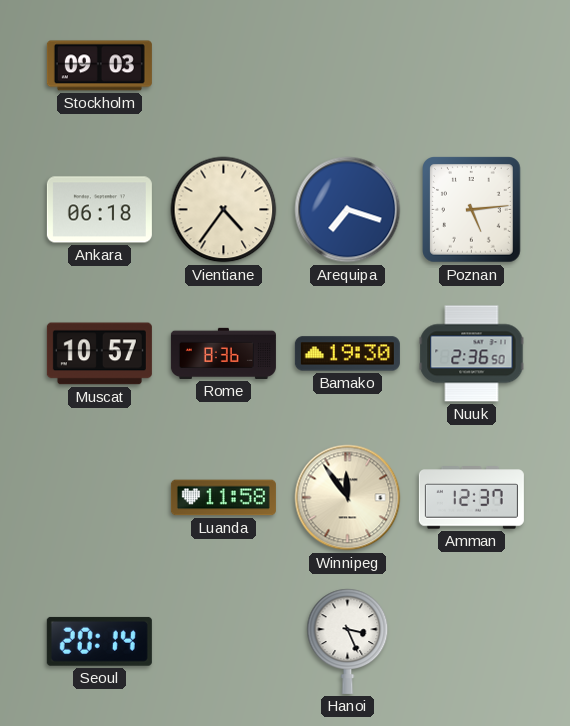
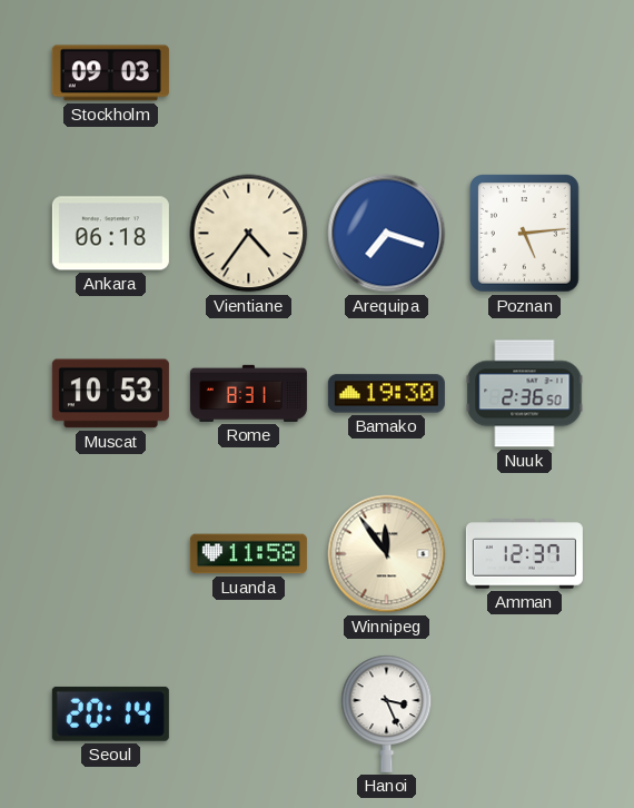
Muscat: 10:57 -> 10:53
Rome: 8:36 -> 8:31
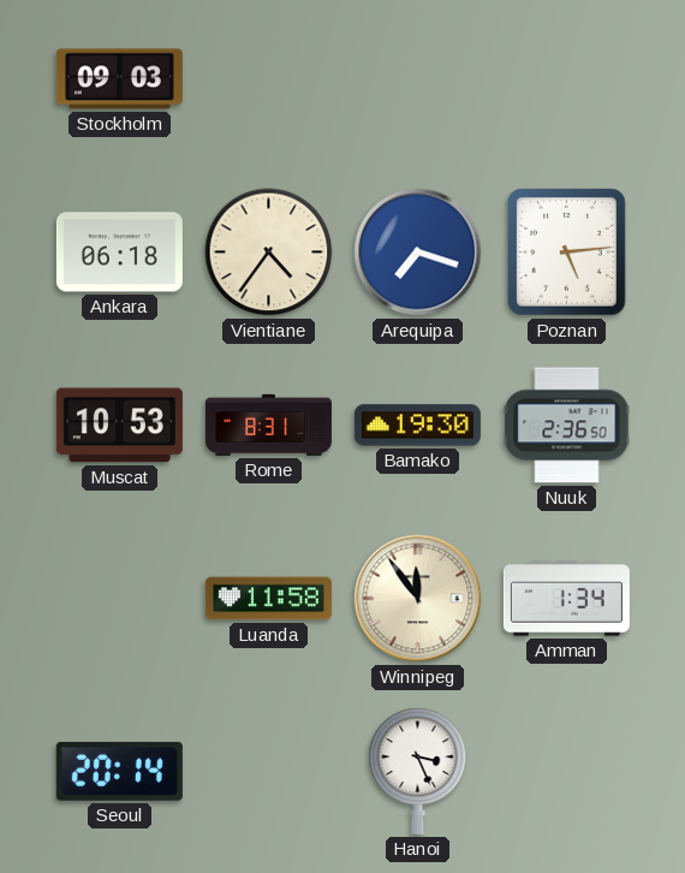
Amman: 12:37 -> 1:34
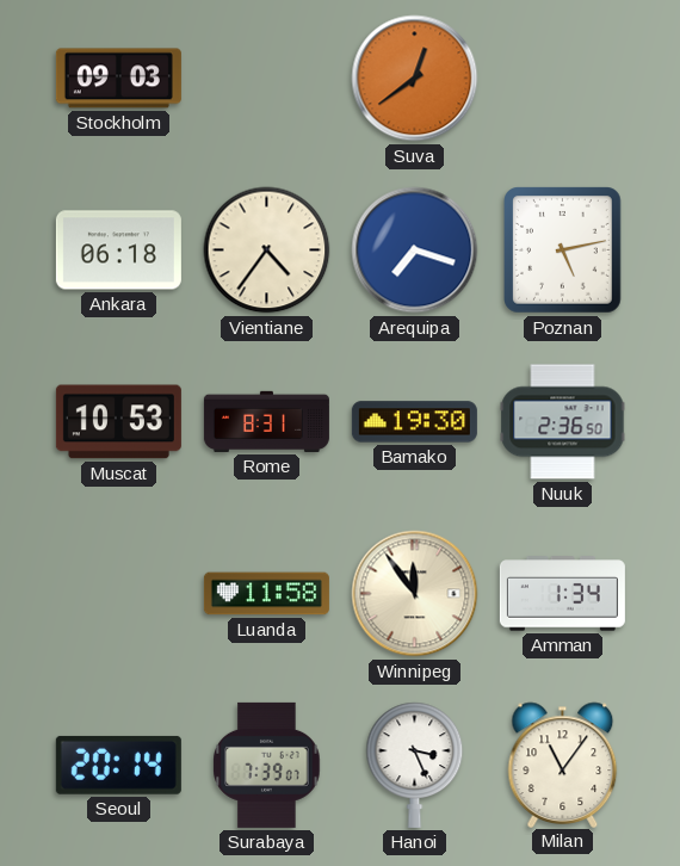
Suva: none -> 12:39
Poznan: 5:14 -> 5:13
Surabaya: none -> 7:39
Milan: none -> 11:06
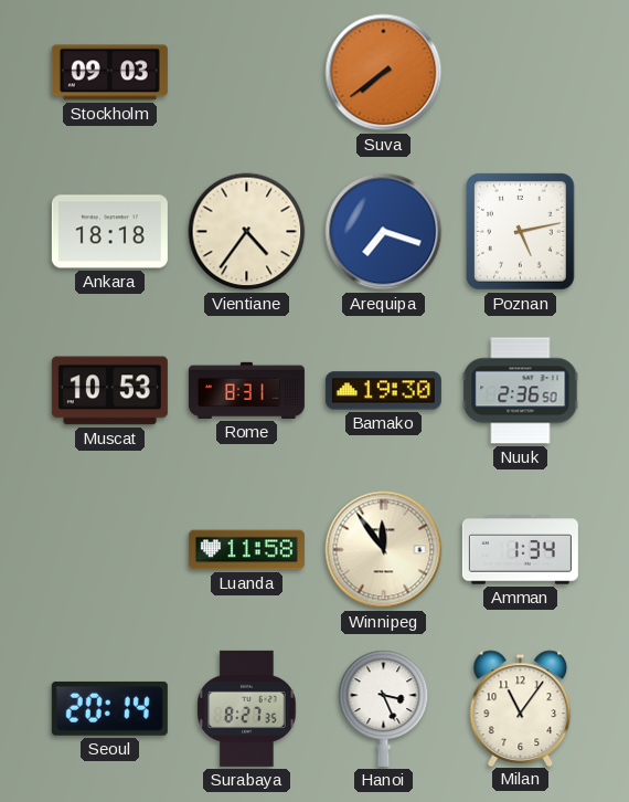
Suva: 12:39 -> 7:39
Ankara: 06:18 -> 18:18
Surabaya: 7:39 -> 8:27
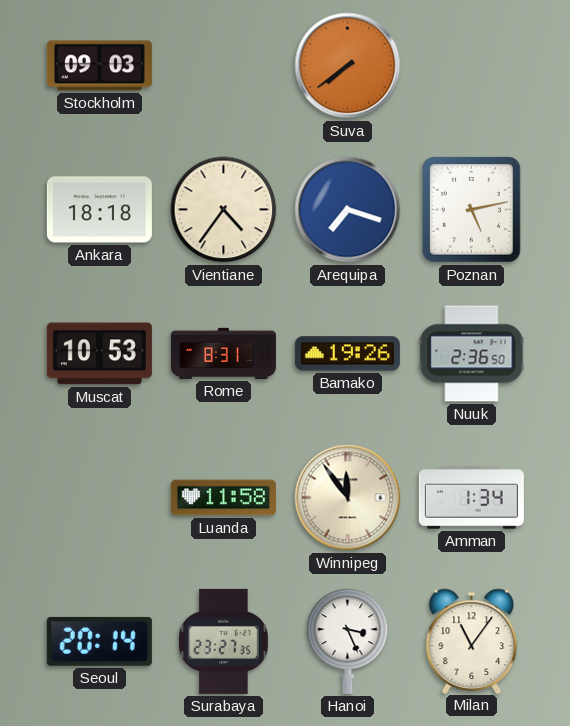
Bamako: 19:30 -> 19:26
Surabaya: 8:27 -> 23:27
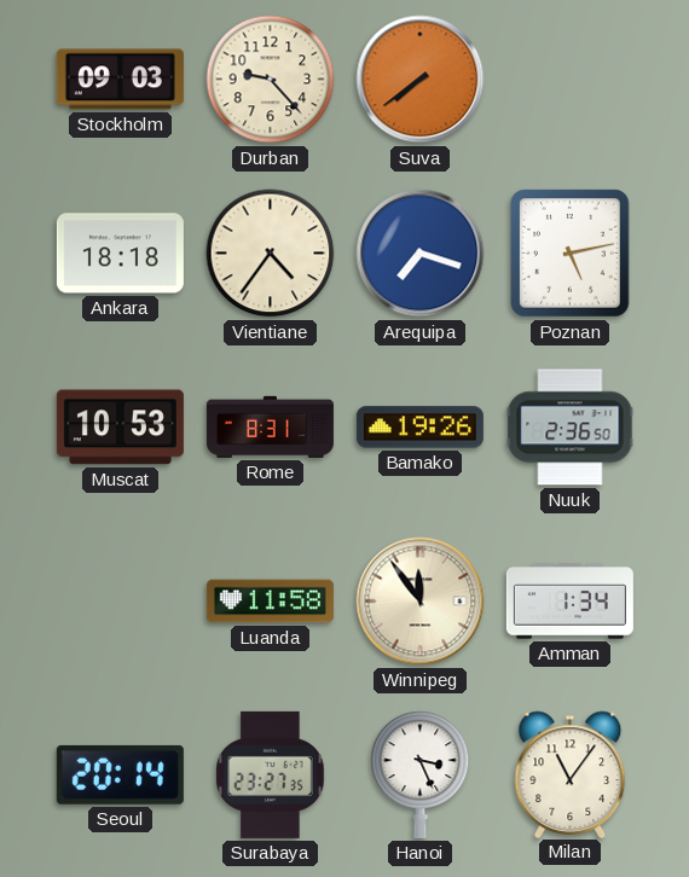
Durban: none -> 9:23
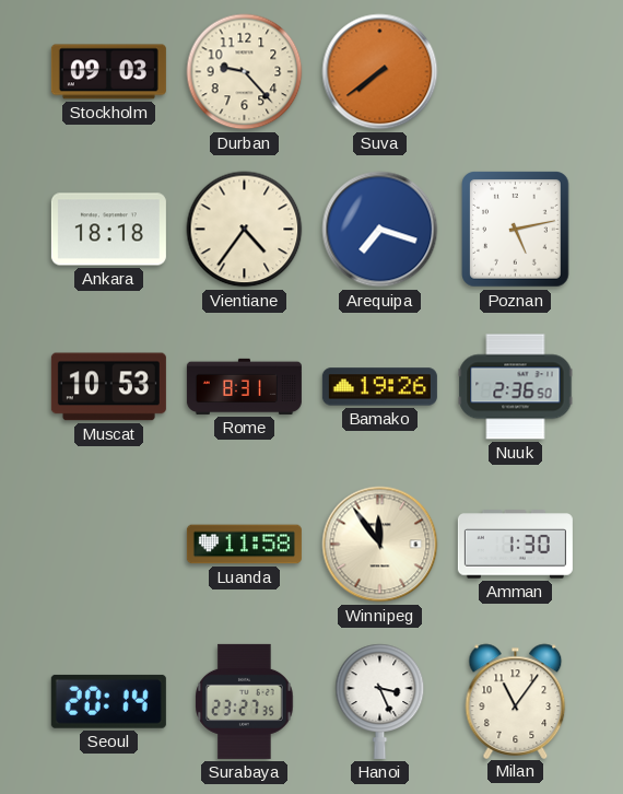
Amman: 1:34 -> 1:30
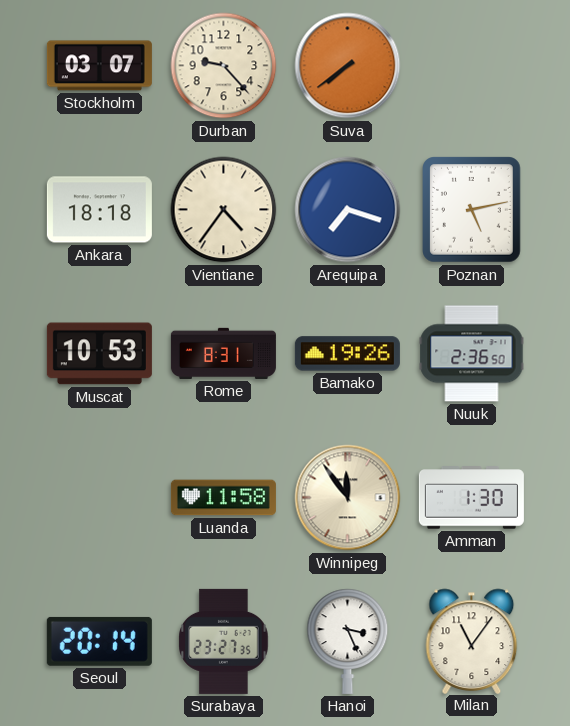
Stockholm: 09:03 -> 03:07
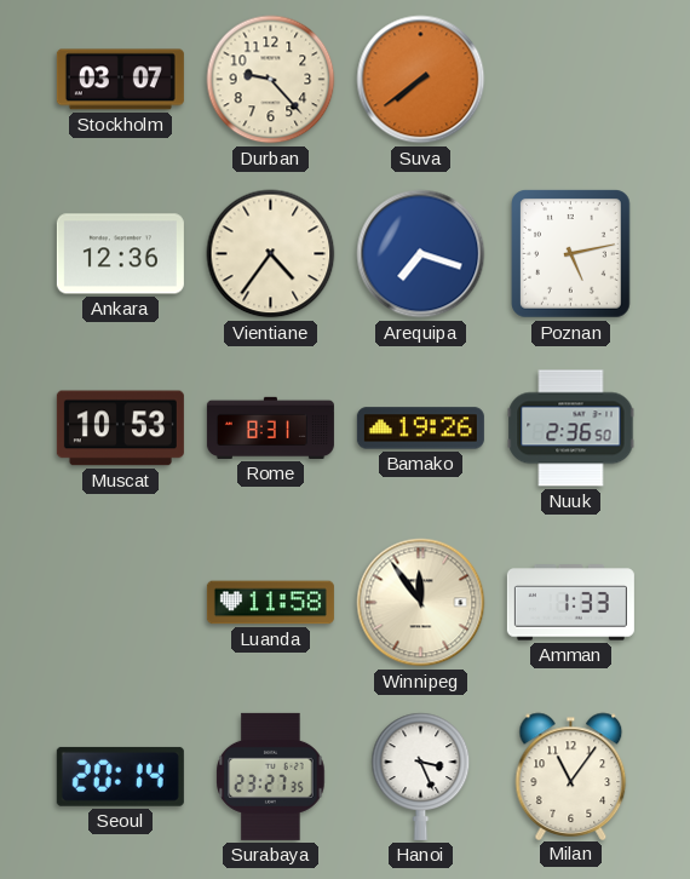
Ankara: 18:18 -> 12:36
Amman: 1:30 -> 1:33
